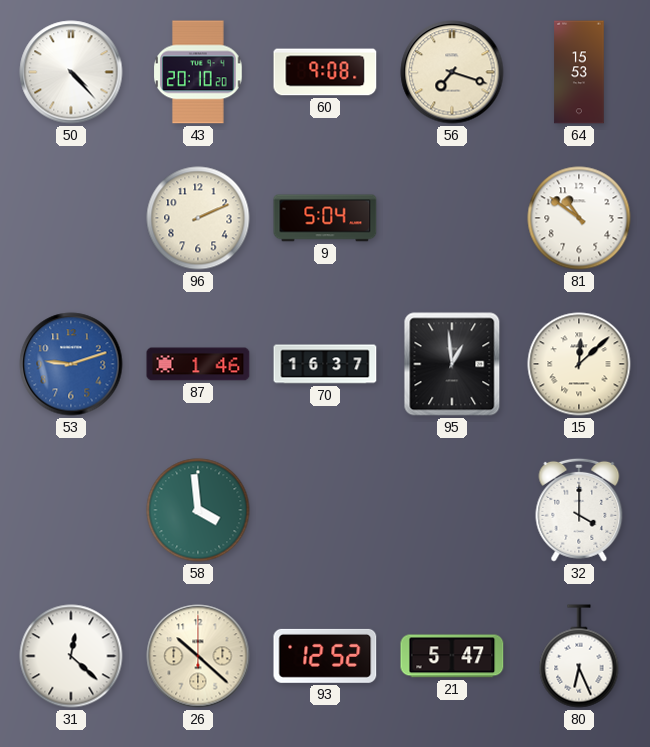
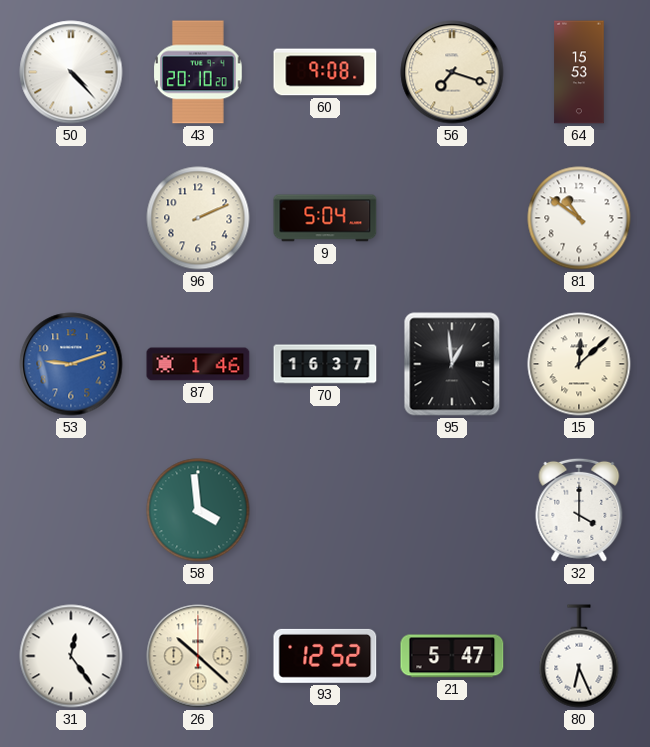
31: 12:22 -> 12:24
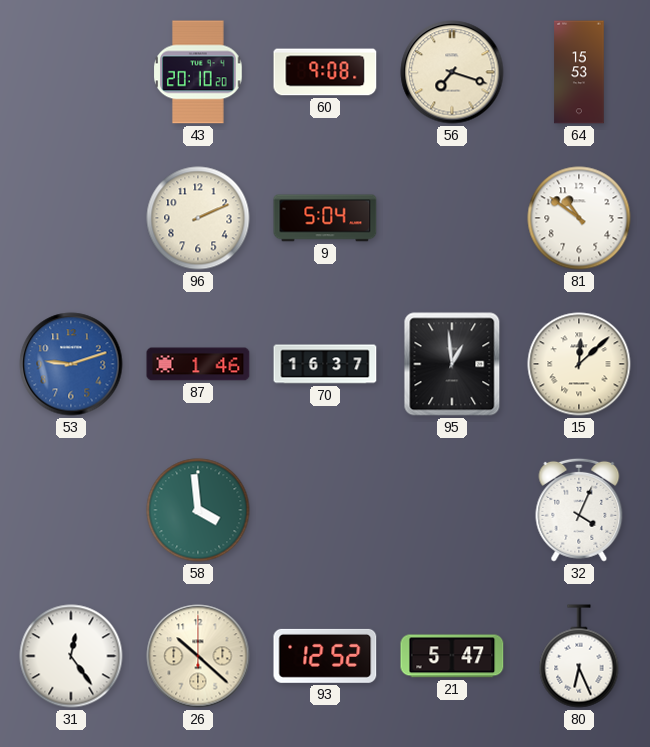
50: 4:23 -> none
32: 4:00 -> 4:04
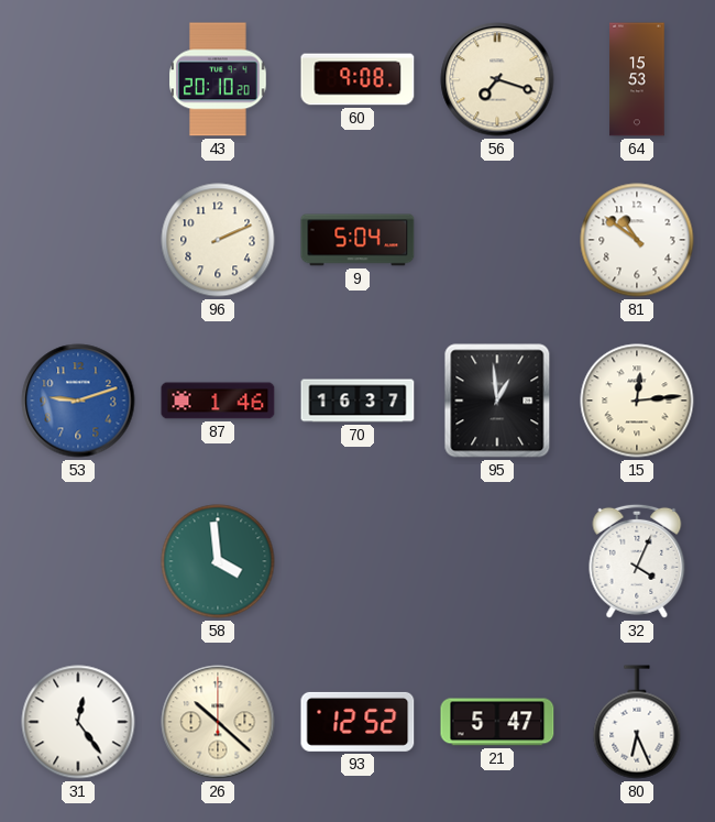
15: 12:08 -> 12:14
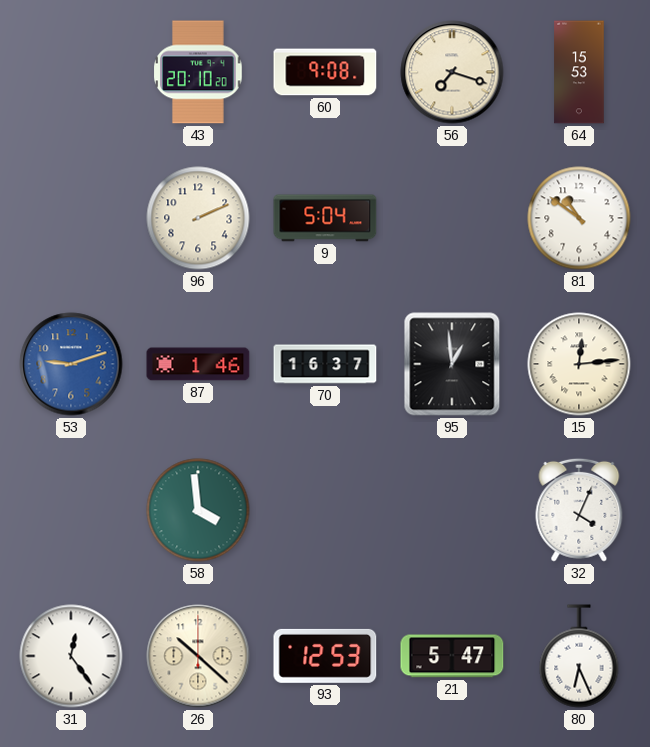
93: 12:52 -> 12:53
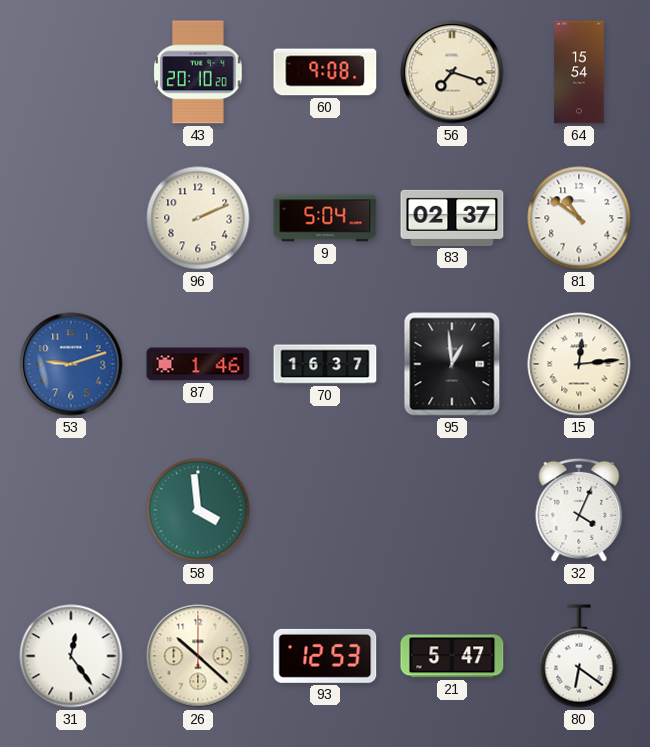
64: 15:53 -> 15:54
83: none -> 02:37
80: 6:26 -> 6:21
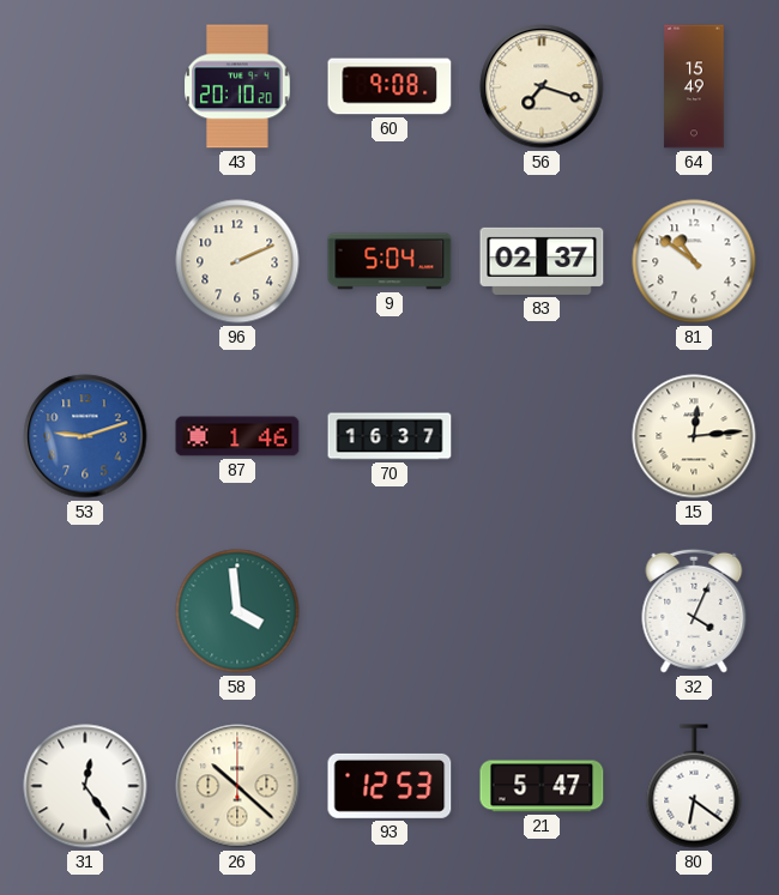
64: 15:54 -> 15:49
95: 12:59 -> none
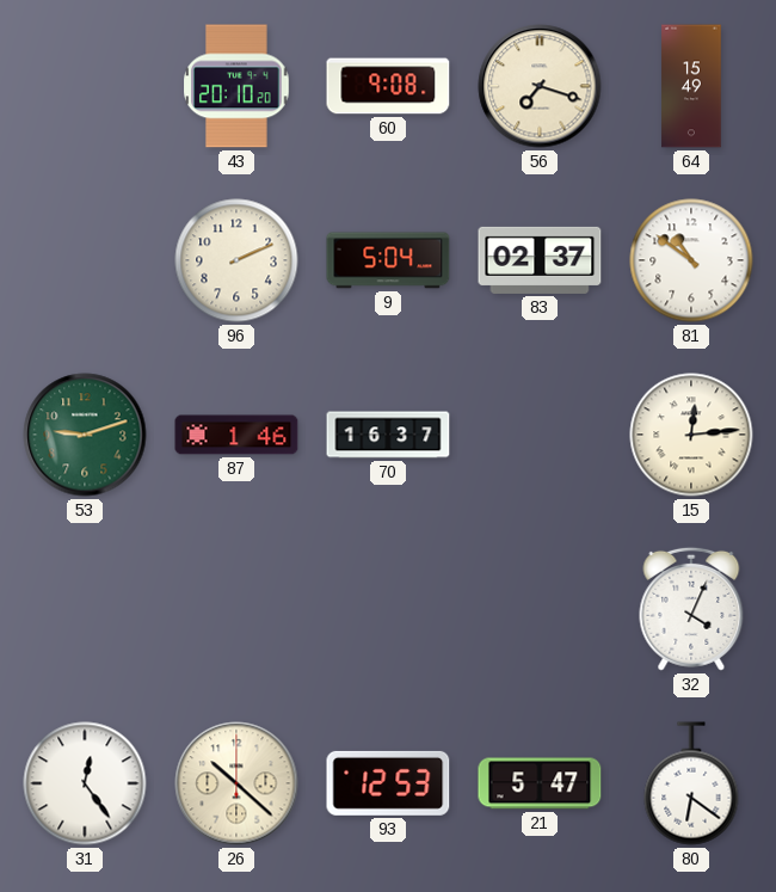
53 dial: blue -> green
58: 3:59 -> none
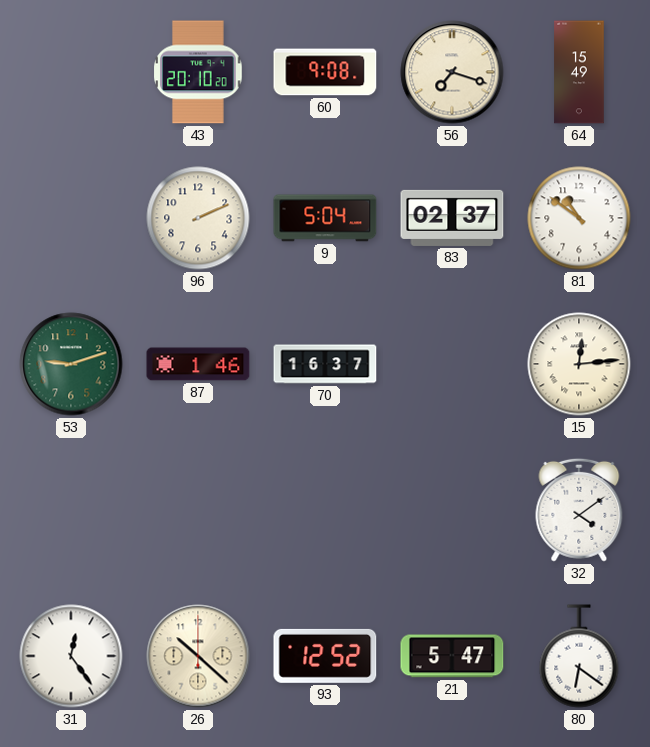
32: 4:04 -> 4:09
93: 12:53 -> 12:52
